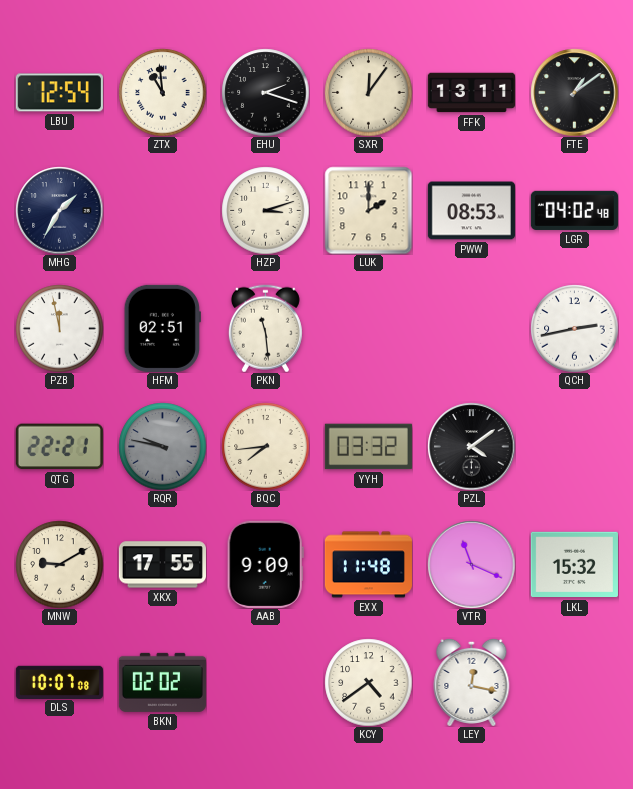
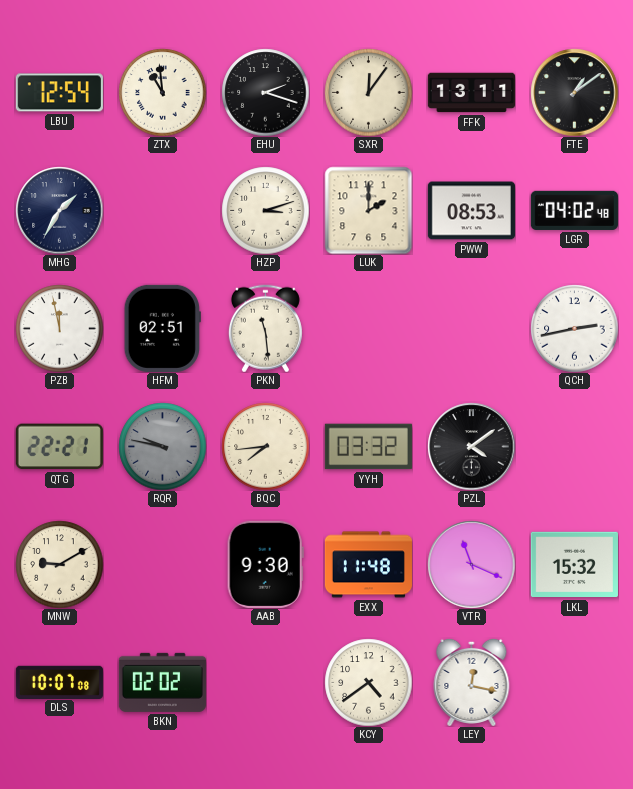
XKX: 17:55 -> none
AAB: 9:09 -> 9:30
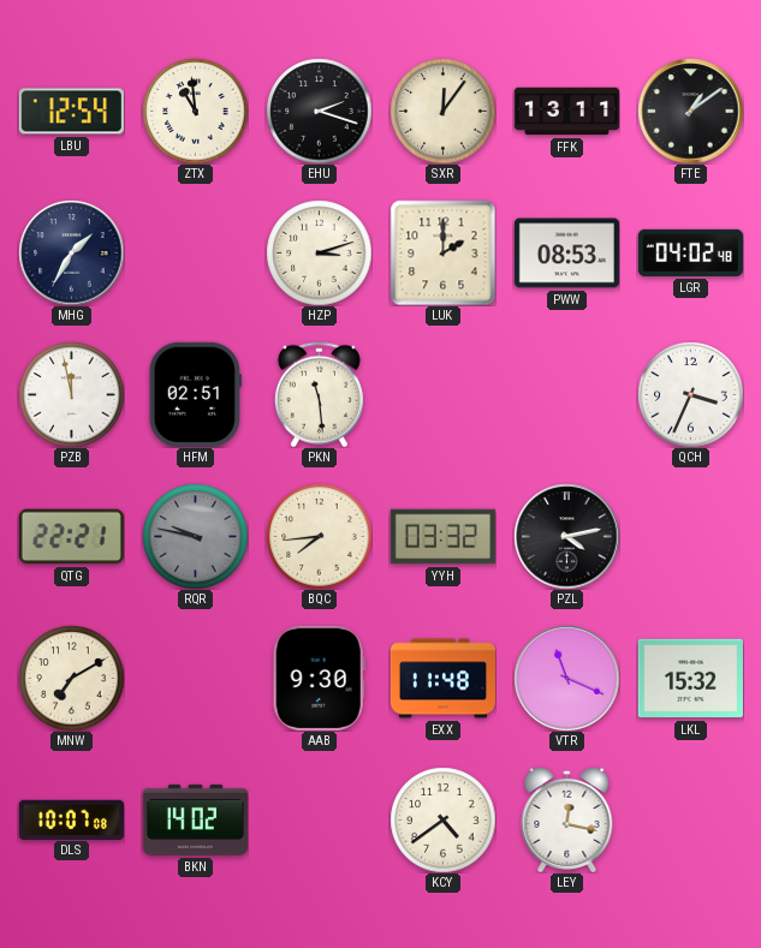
QCH: 2:43 -> 3:34
PZL: 4:09 -> 4:13
MNW: 9:10 -> 7:10
BKN: 02:02 -> 14:02
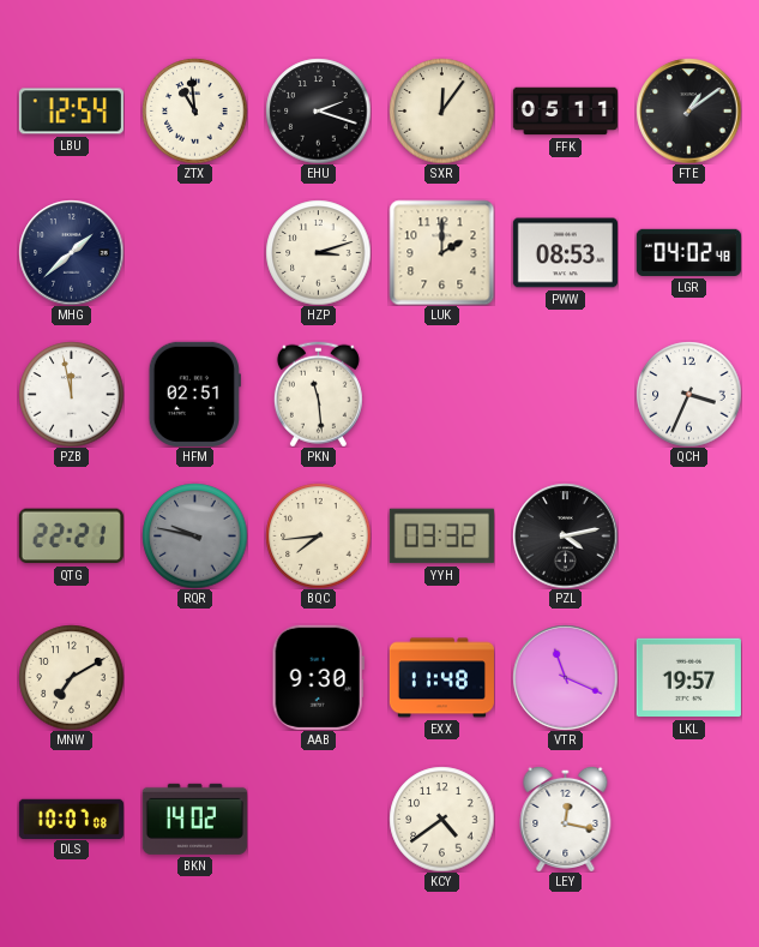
FFK: 13:11 -> 05:11
MHG: 1:35 -> 1:38
LKL: 15:32 -> 19:57
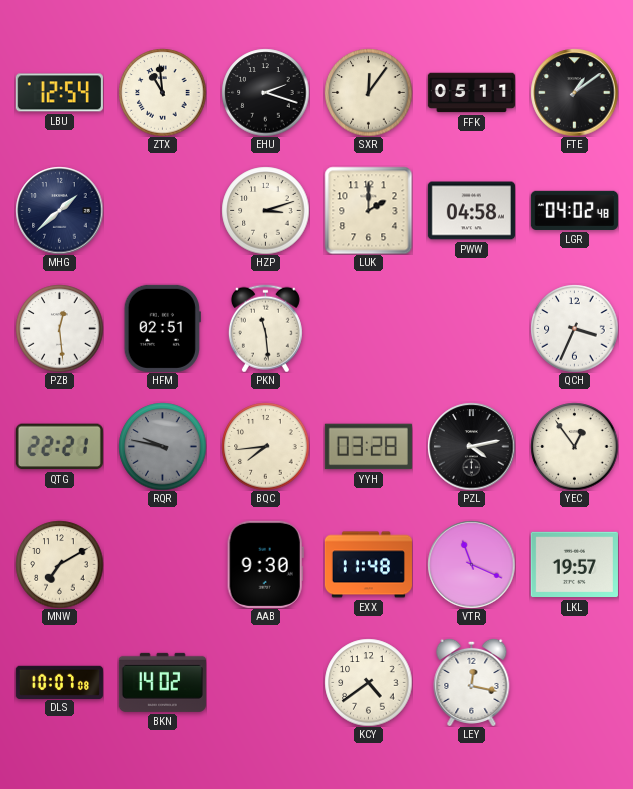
PWW: 08:53 -> 04:58
PZB: 11:58 -> 12:29
YYH: 03:32 -> 03:28
YEC: none -> 12:54
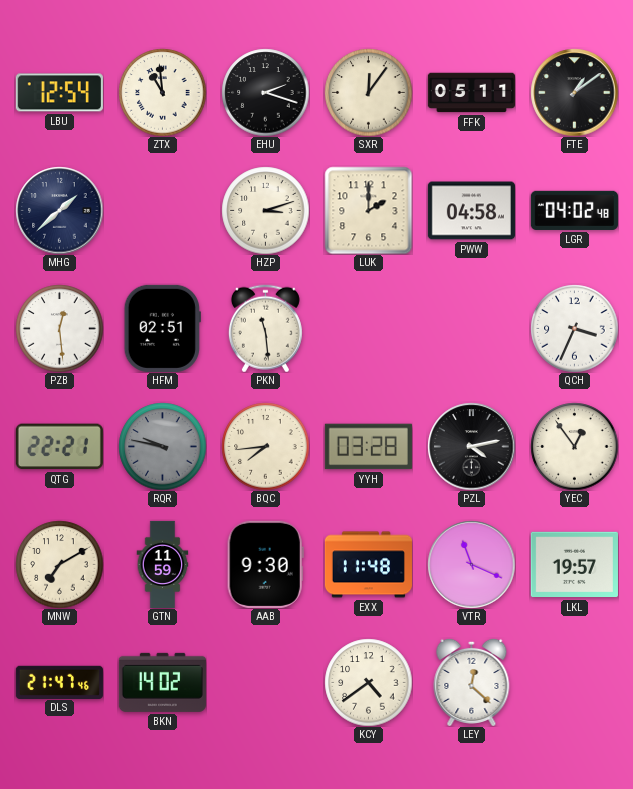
GTN: none -> 11:59
DLS: 10:07 -> 21:47
LEY: 12:17 -> 12:22
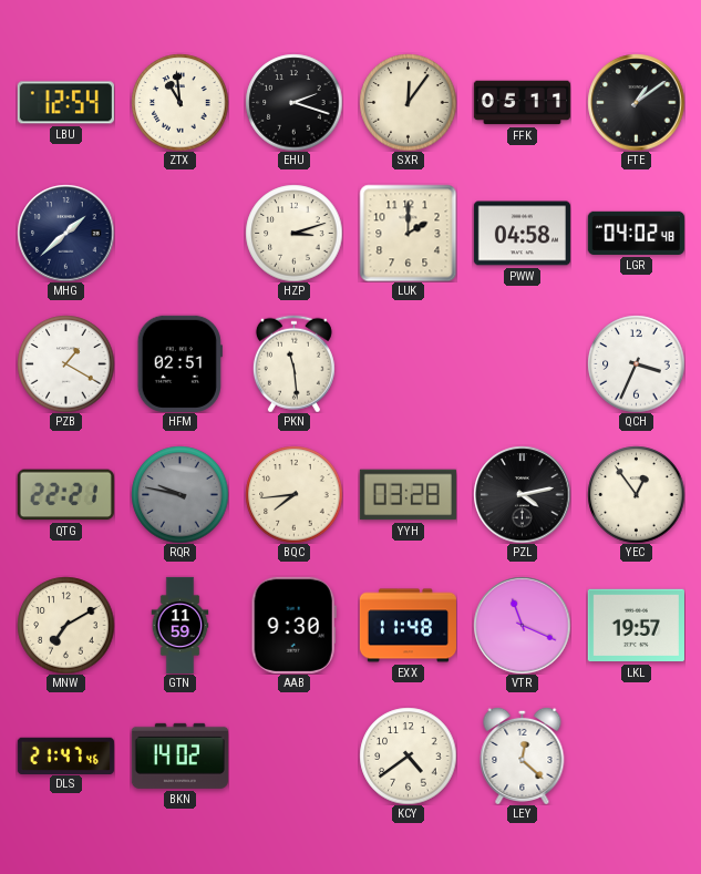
PZB: 12:29 -> 1:20
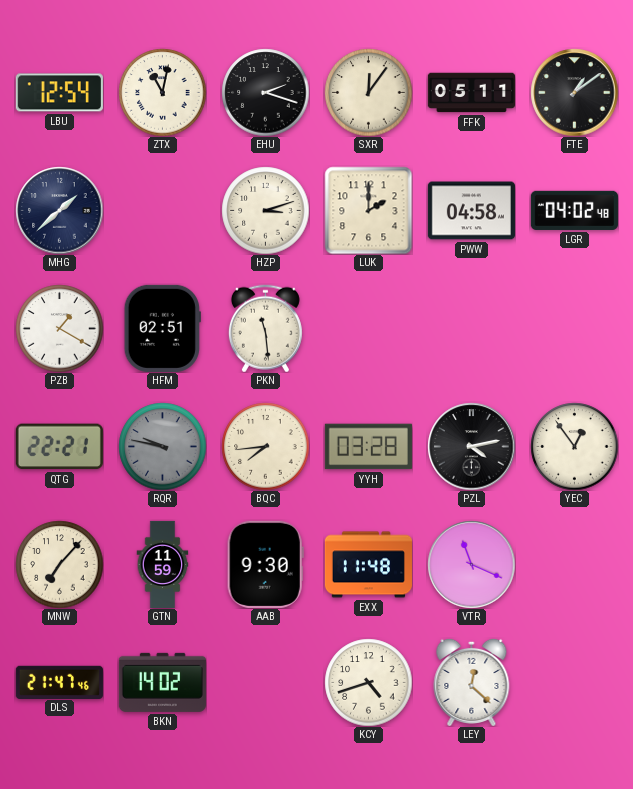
ZTX: 10:59 -> 11:02
QCH: 3:34 -> none
MNW: 7:10 -> 7:07
LKL: 19:57 -> none
KCY: 4:39 -> 4:42
